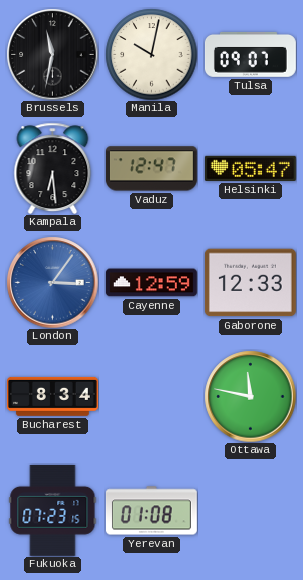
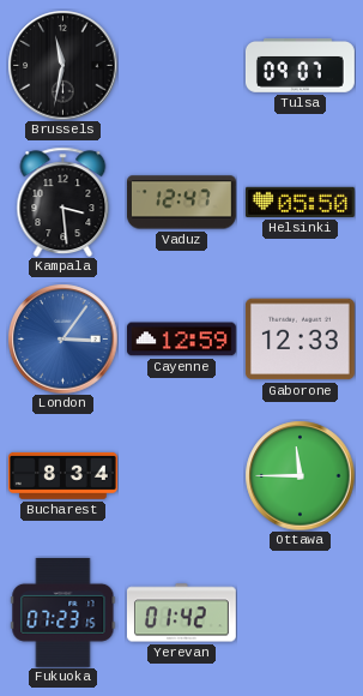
Manila: 10:02 -> none
Kampala: 6:29 -> 3:29
Helsinki: 05:47 -> 05:50
Ottawa: 11:47 -> 11:45
Yerevan: 01:08 -> 01:42
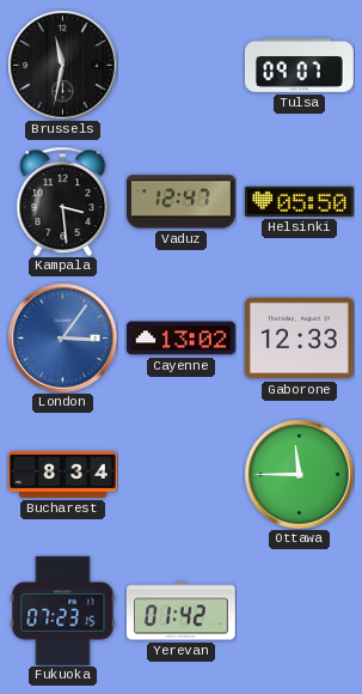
Cayenne: 12:59 -> 13:02
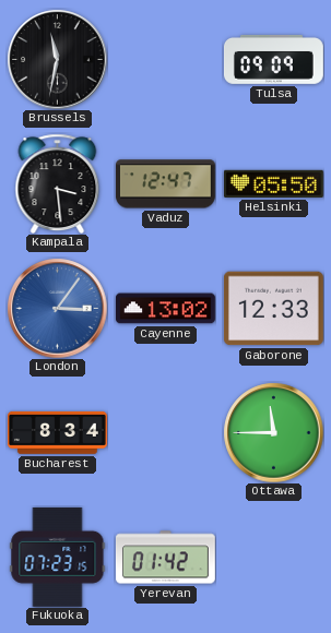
Tulsa: 09:07 -> 09:09
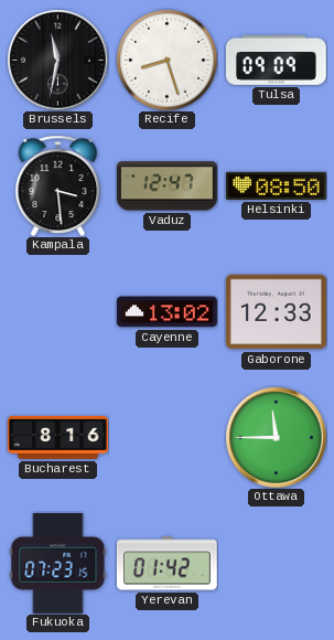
Recife: none -> 8:27
Helsinki: 05:50 -> 08:50
London: 3:06 -> none
Bucharest: 8:34 -> 8:16
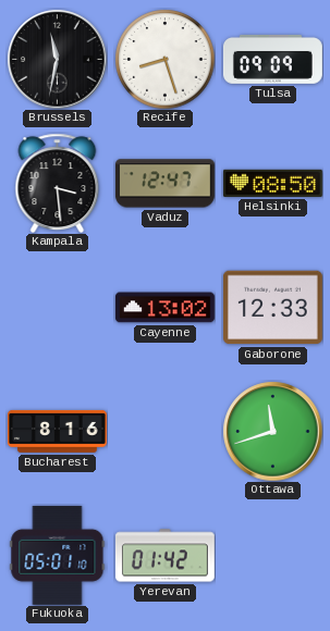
Ottawa: 11:45 -> 11:42
Fukuoka: 07:23 -> 05:01
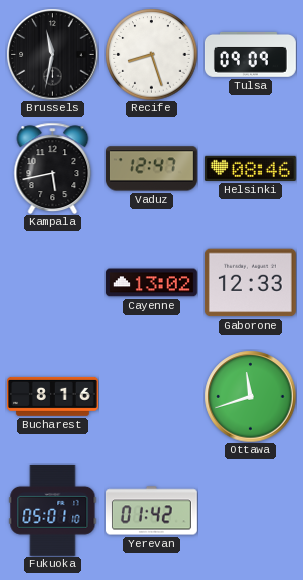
Kampala: 3:29 -> 5:43
Helsinki: 08:50 -> 08:46
